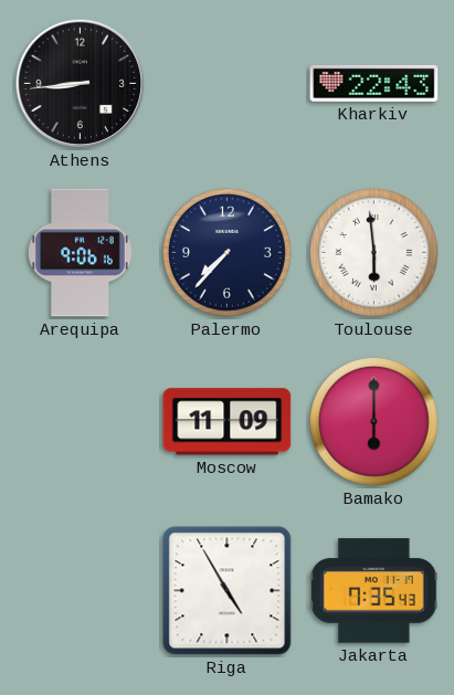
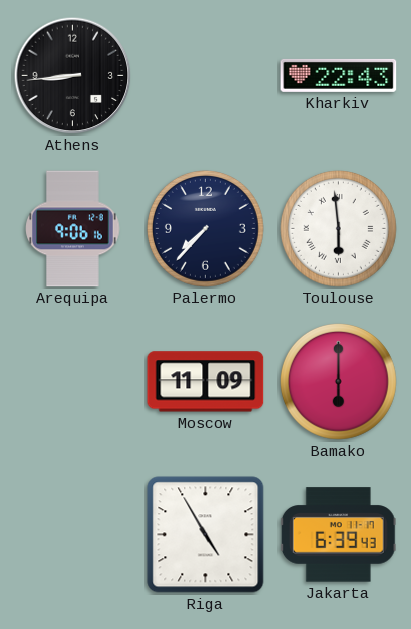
Jakarta: 7:35 -> 6:39
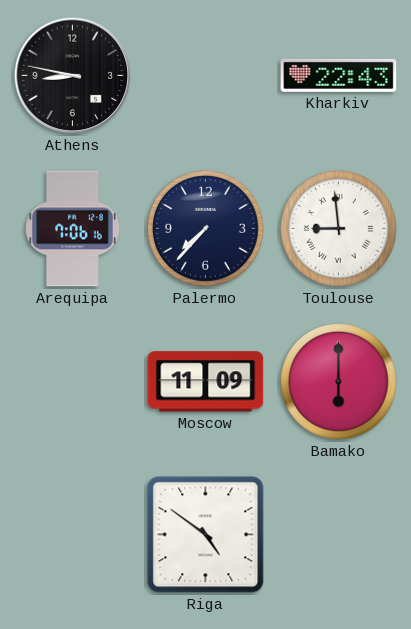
Athens: 8:44 -> 8:47
Arequipa: 9:06 -> 7:06
Toulouse: 5:59 -> 8:59
Riga: 4:55 -> 4:51
Jakarta: 6:39 -> none
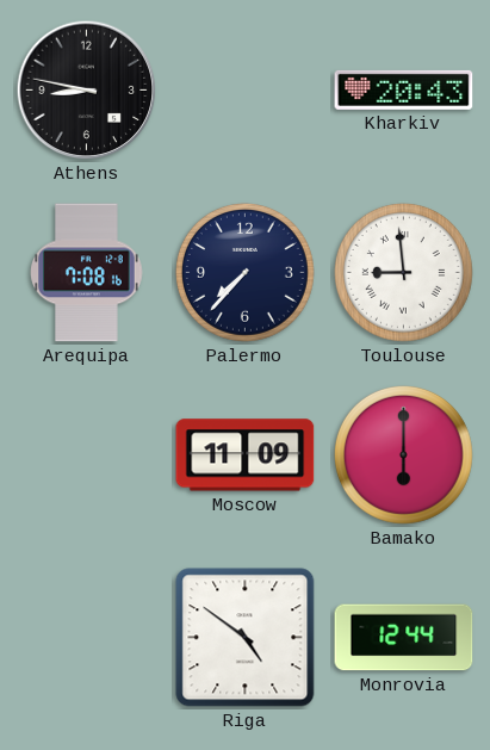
Kharkiv: 22:43 -> 20:43
Arequipa: 7:06 -> 7:08
Monrovia: none -> 12:44
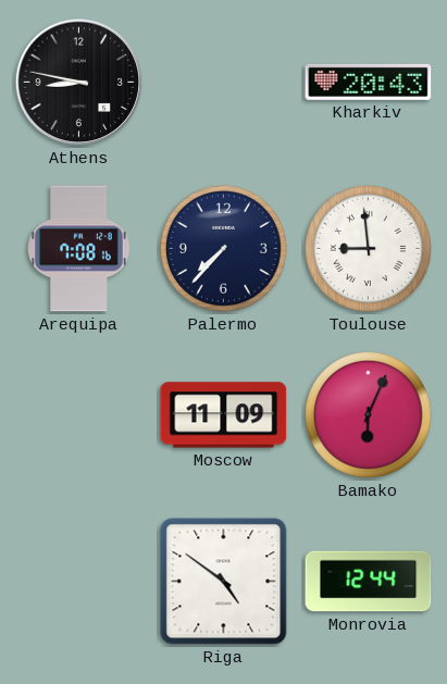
Bamako: 6:00 -> 6:04
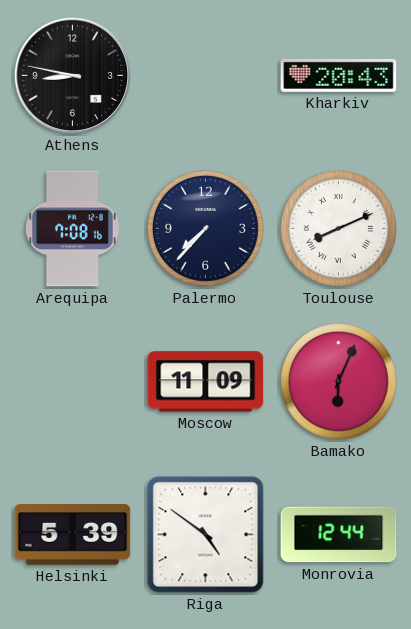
Toulouse: 8:59 -> 8:11
Helsinki: none -> 5:39
